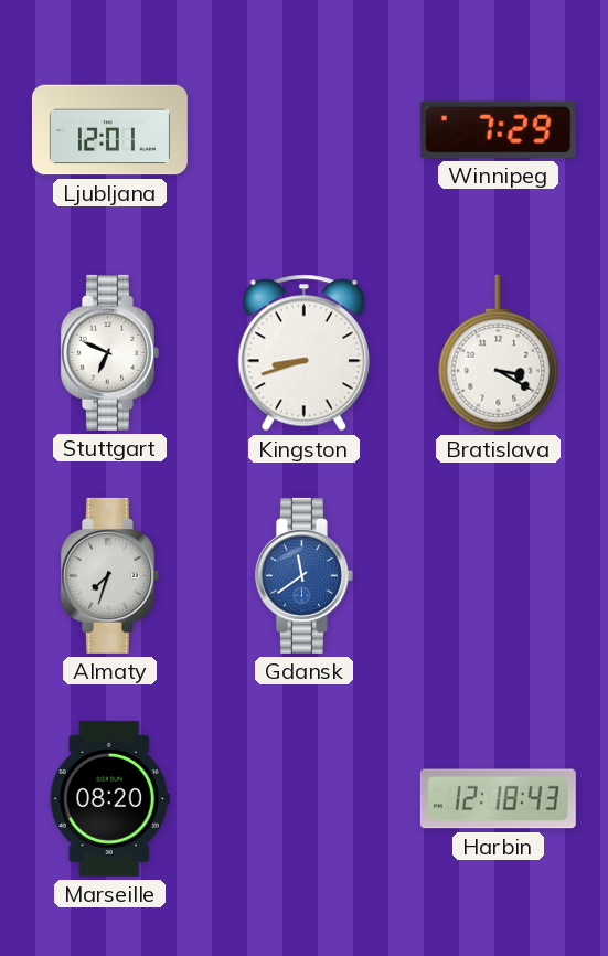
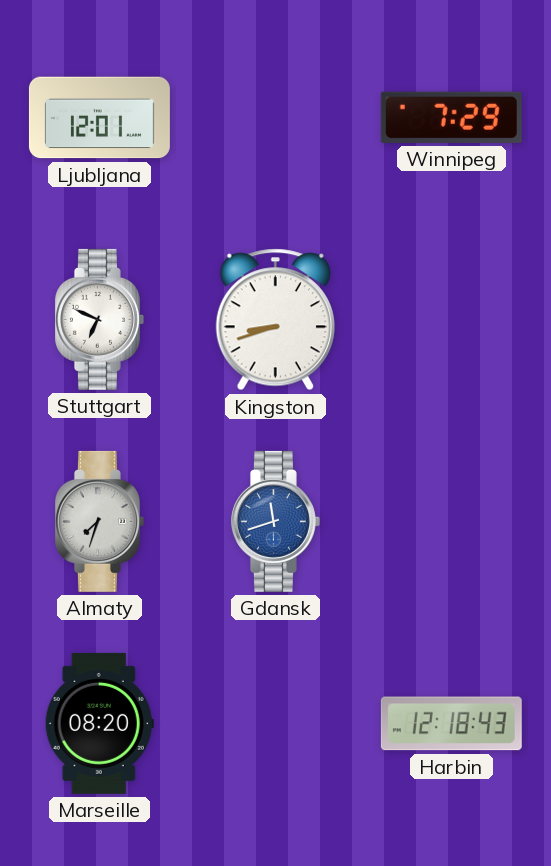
Bratislava: 3:20 -> none
Gdansk: 11:39 -> 11:42
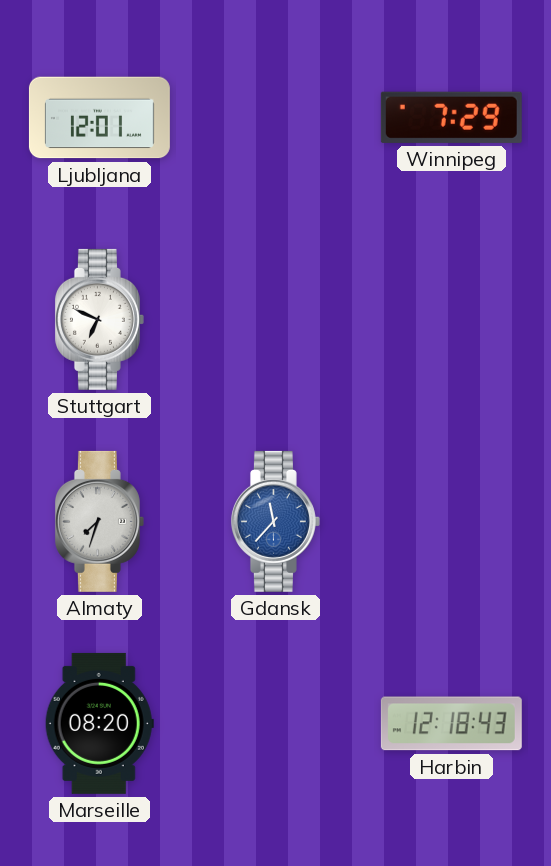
Kingston: 8:42 -> none
Gdansk: 11:42 -> 11:37
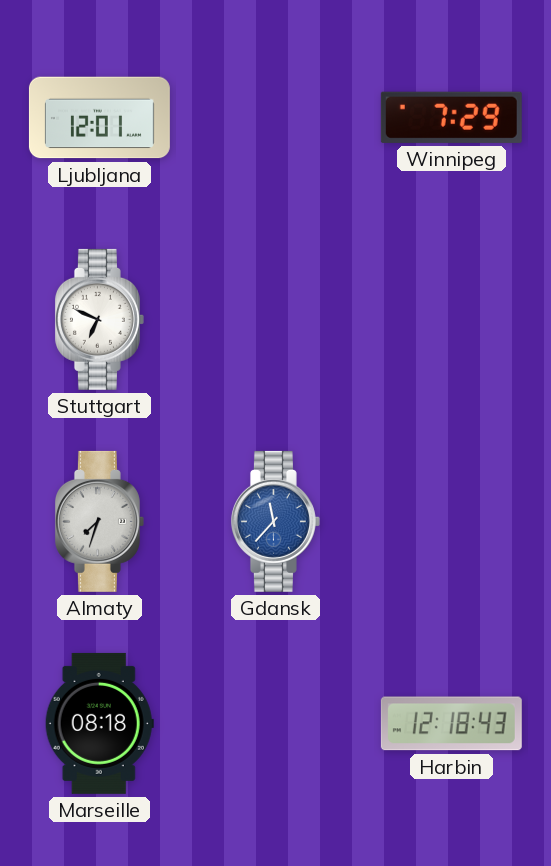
Marseille: 08:20 -> 08:18
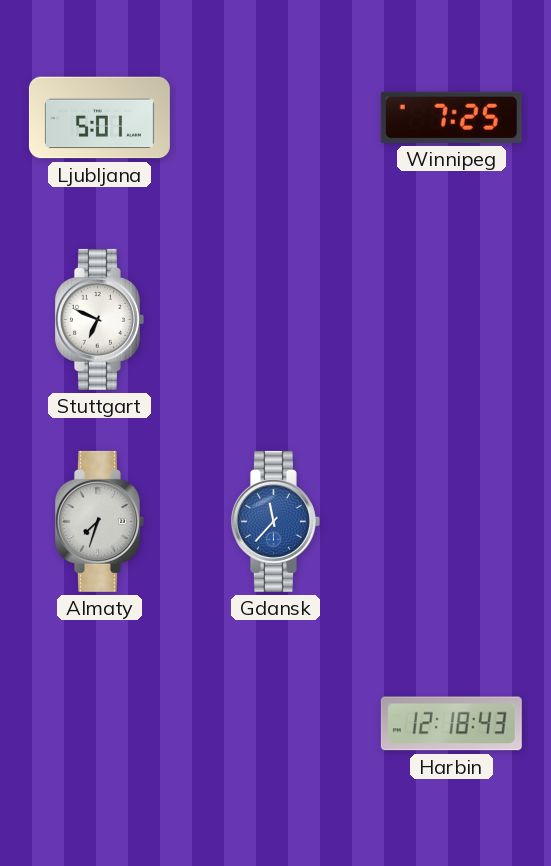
Ljubljana: 12:01 -> 5:01
Winnipeg: 7:29 -> 7:25
Marseille: 08:18 -> none
